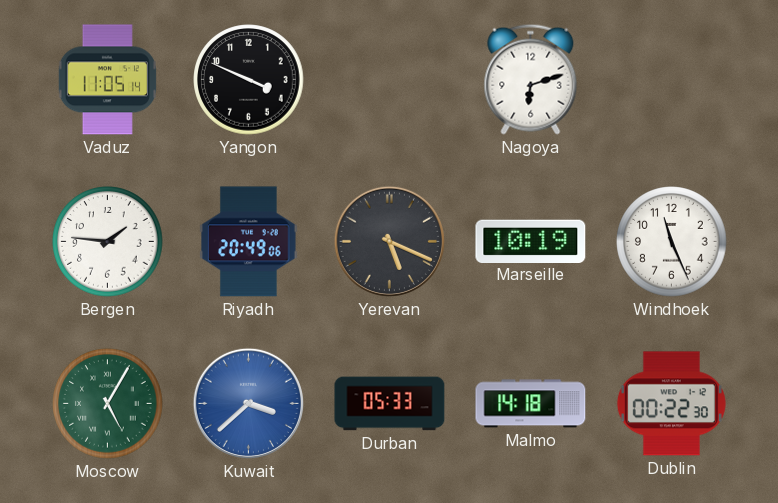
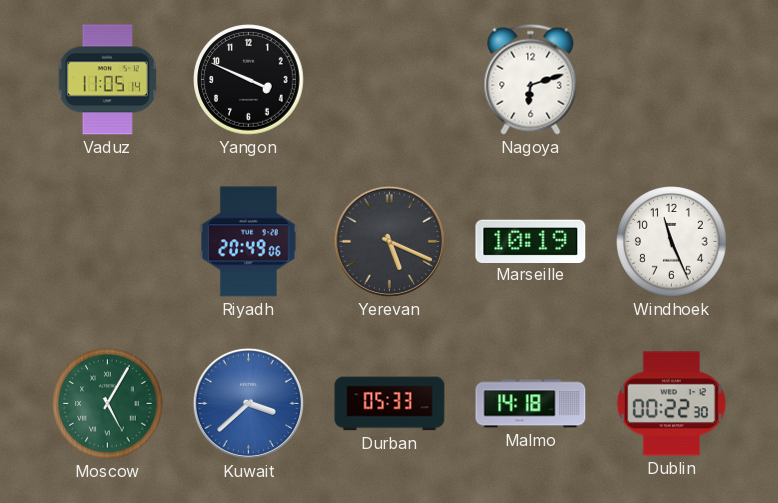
Bergen: 1:46 -> none
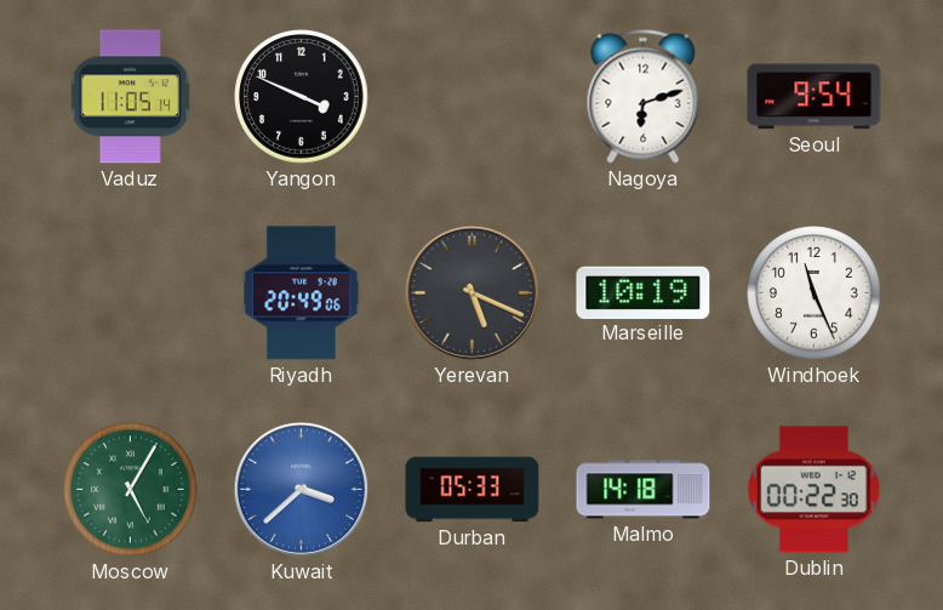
Seoul: none -> 9:54
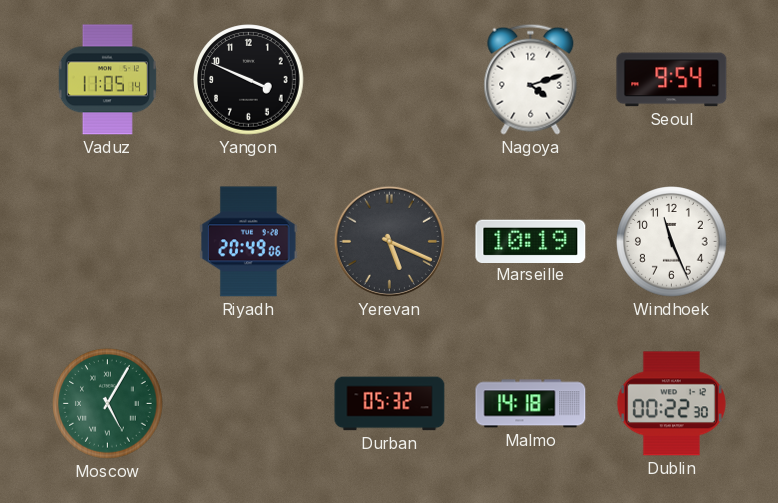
Nagoya: 6:12 -> 4:12
Kuwait: 3:38 -> none
Durban: 05:33 -> 05:32
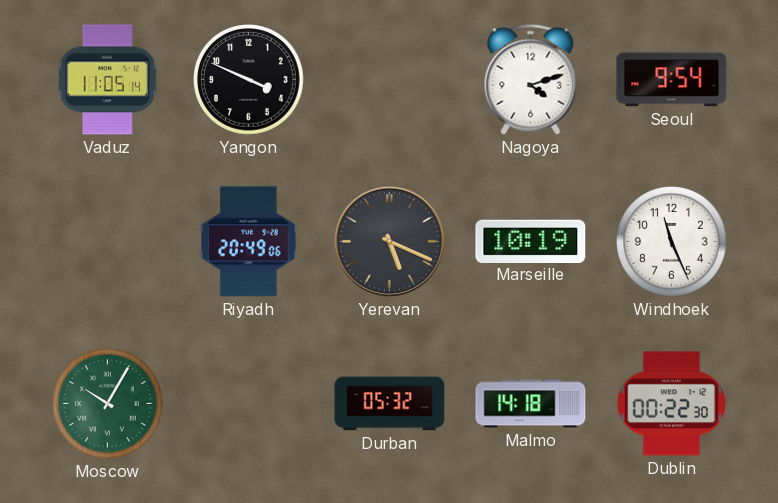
Moscow: 5:05 -> 10:05
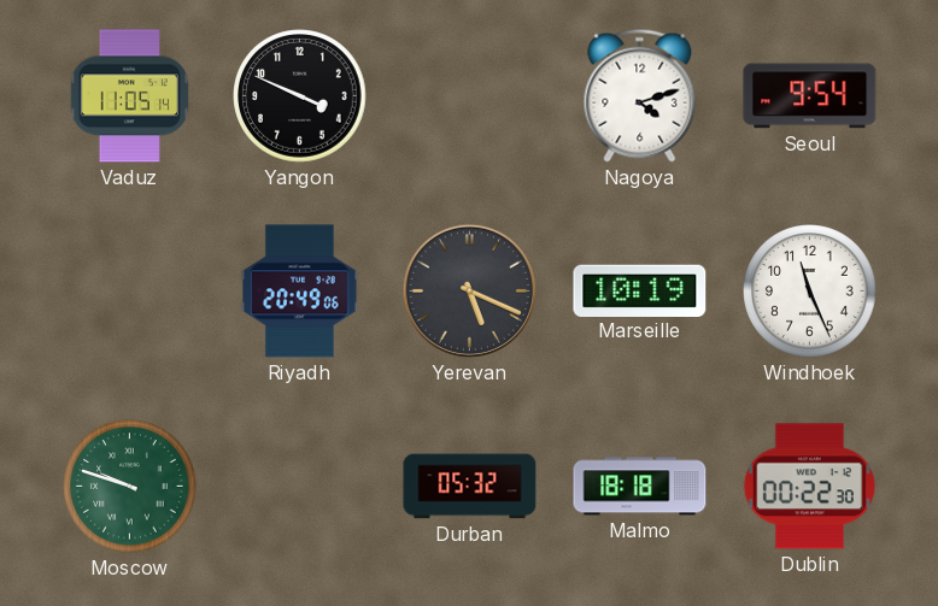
Moscow: 10:05 -> 9:48
Malmo: 14:18 -> 18:18
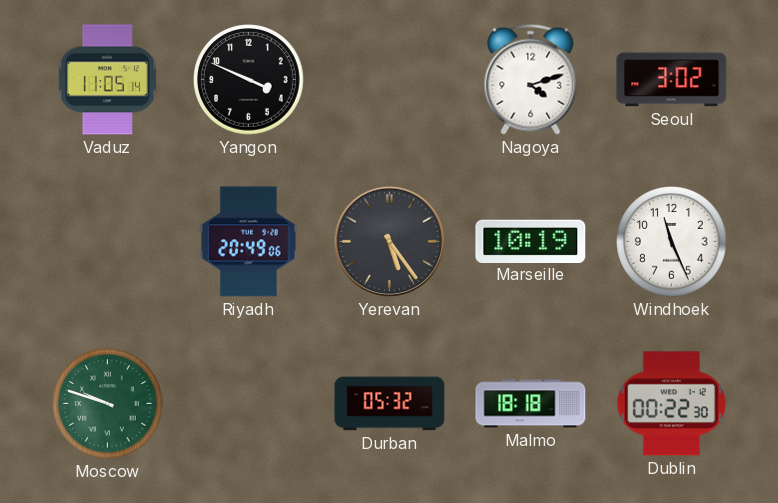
Seoul: 9:54 -> 3:02
Yerevan: 5:19 -> 5:24
